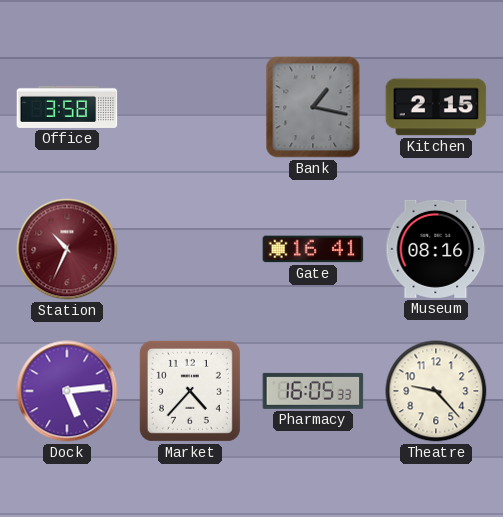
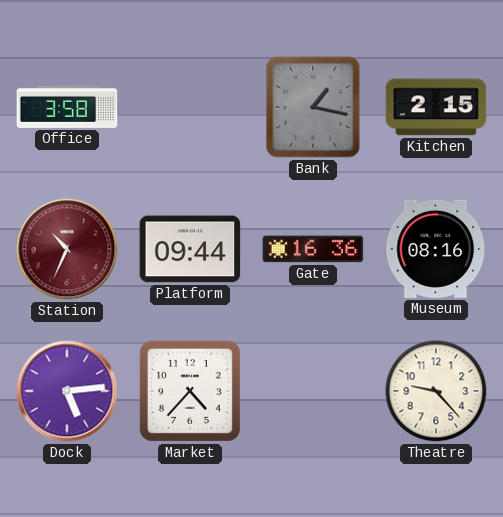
Platform: none -> 09:44
Gate: 16:41 -> 16:36
Pharmacy: 16:05 -> none
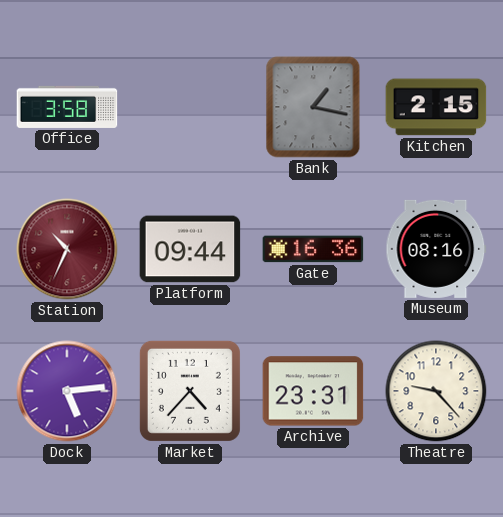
Archive: none -> 23:31
